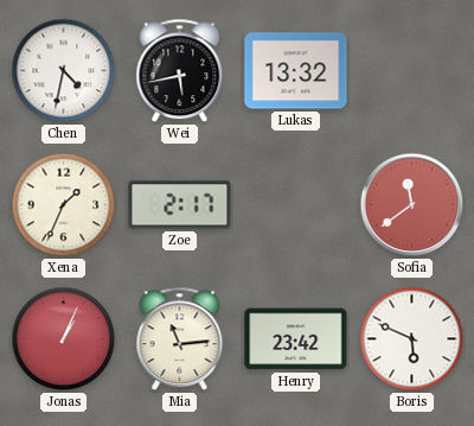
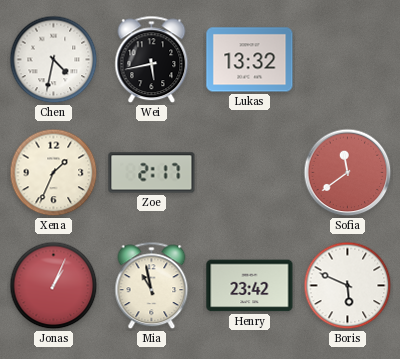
Mia: 11:14 -> 10:58
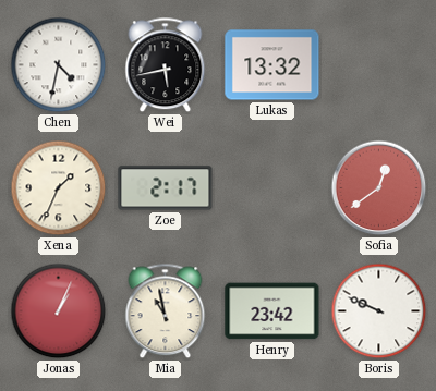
Sofia: 11:39 -> 12:39
Boris: 5:49 -> 9:49
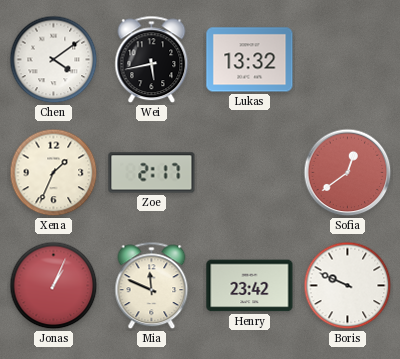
Chen: 4:32 -> 4:09
Mia: 10:58 -> 11:49
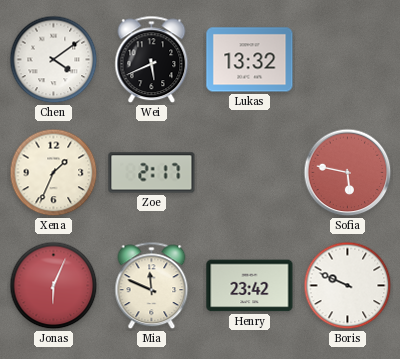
Wei: 5:43 -> 5:41
Sofia: 12:39 -> 5:47
Jonas: 1:04 -> 6:04
